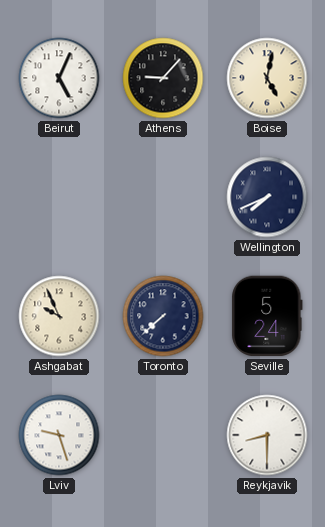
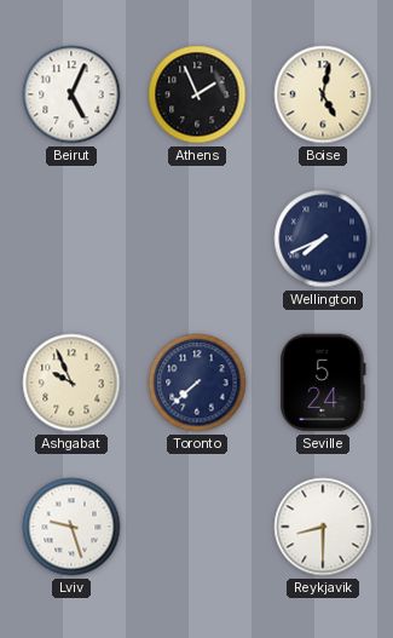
Athens: 9:07 -> 1:56
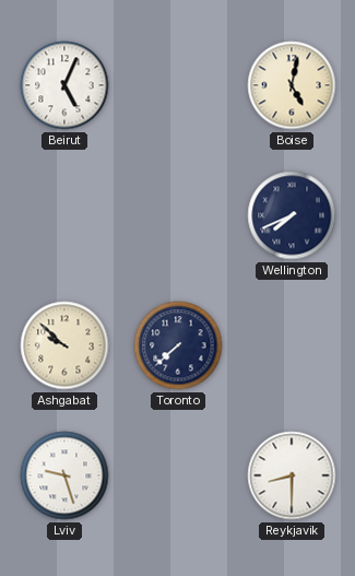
Athens: 1:56 -> none
Ashgabat: 9:56 -> 9:52
Seville: 5:24 -> none
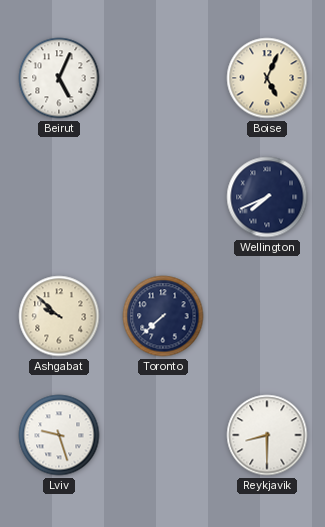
Boise: 5:02 -> 5:04
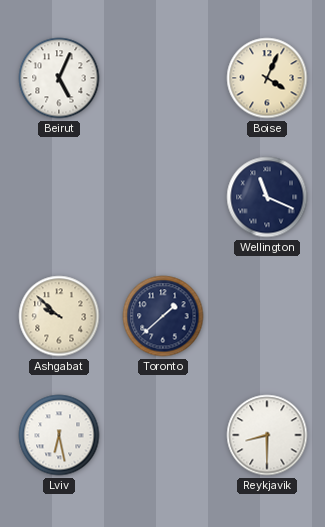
Boise: 5:04 -> 4:04
Wellington: 7:41 -> 11:19
Toronto: 7:38 -> 1:38
Lviv: 9:27 -> 6:28
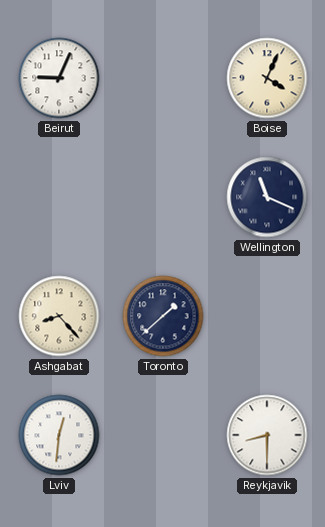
Beirut: 5:04 -> 9:04
Ashgabat: 9:52 -> 8:23
Lviv: 6:28 -> 12:31
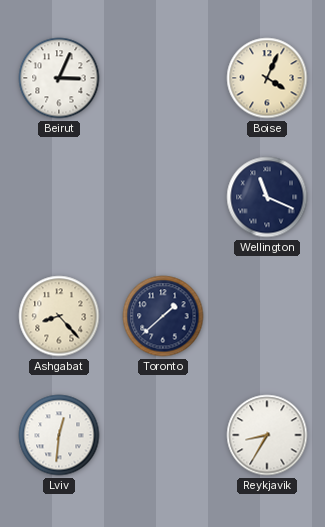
Beirut: 9:04 -> 3:04
Reykjavik: 8:30 -> 8:35
